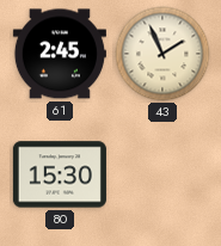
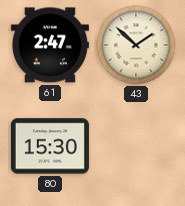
61: 2:45 -> 2:47
43: 1:56 -> 1:52
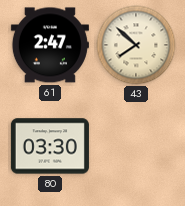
43: 1:52 -> 7:52
80: 15:30 -> 03:30
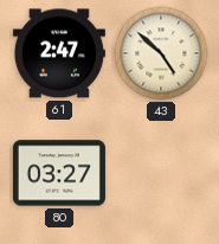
43: 7:52 -> 4:52
80: 03:30 -> 03:27
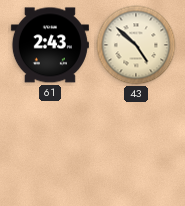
61: 2:47 -> 2:43
80: 03:27 -> none
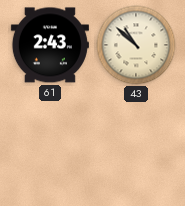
43: 4:52 -> 10:52
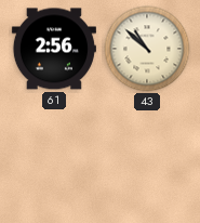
61: 2:43 -> 2:56
